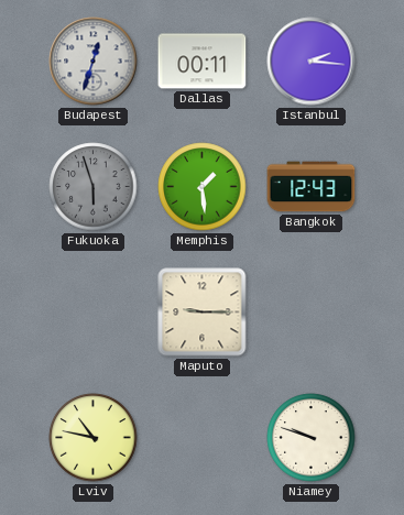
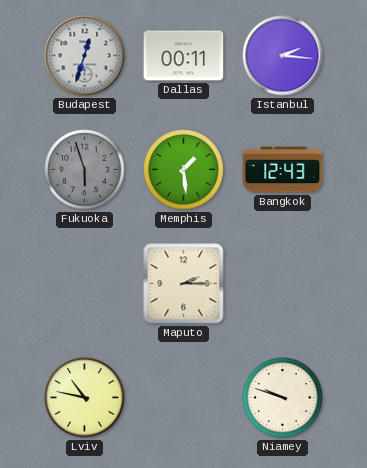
Maputo: 9:15 -> 2:15
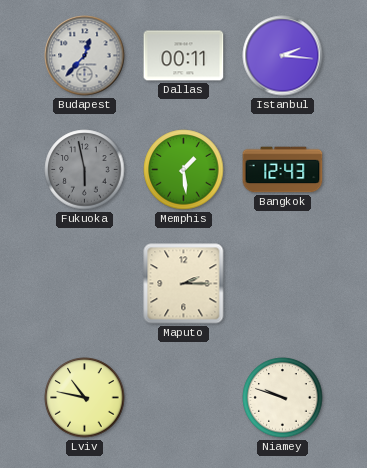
Budapest: 12:33 -> 12:37
Fukuoka: 5:57 -> 5:58
